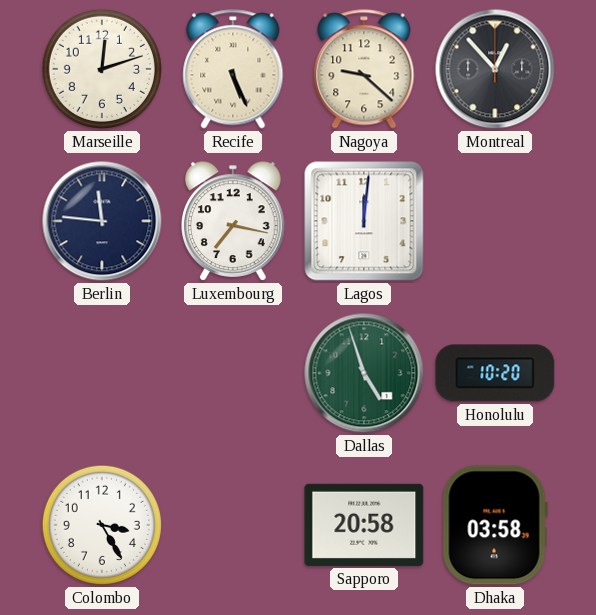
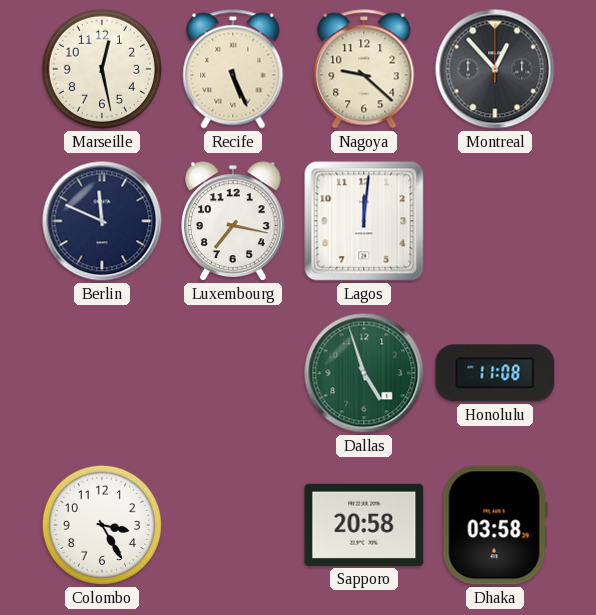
Marseille: 12:12 -> 12:28
Berlin: 11:46 -> 11:49
Honolulu: 10:20 -> 11:08
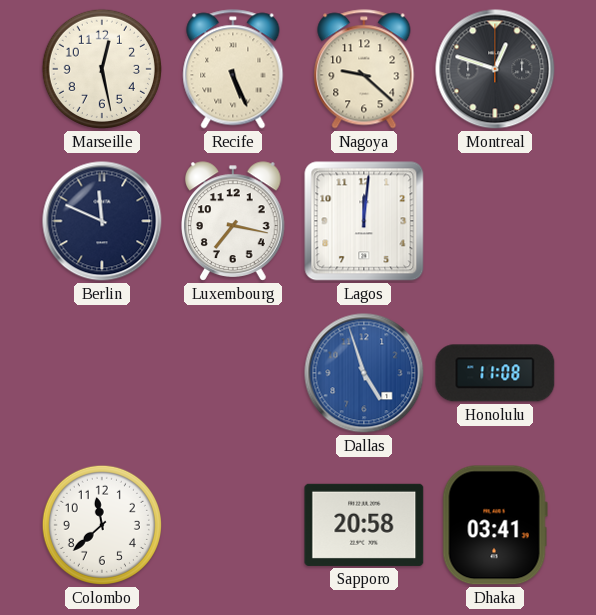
Montreal: 12:53 -> 12:48
Dallas dial: green -> blue
Colombo: 3:25 -> 11:38
Dhaka: 03:58 -> 03:41
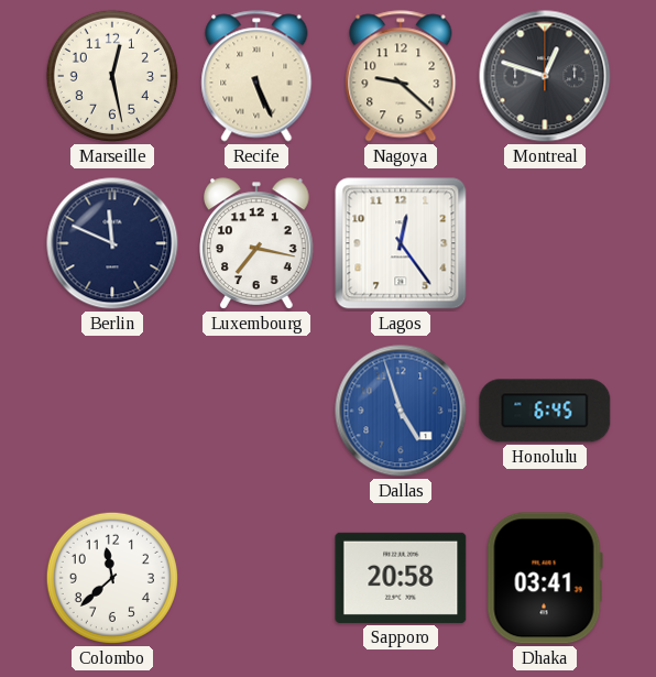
Lagos: 12:01 -> 12:24
Honolulu: 11:08 -> 6:45
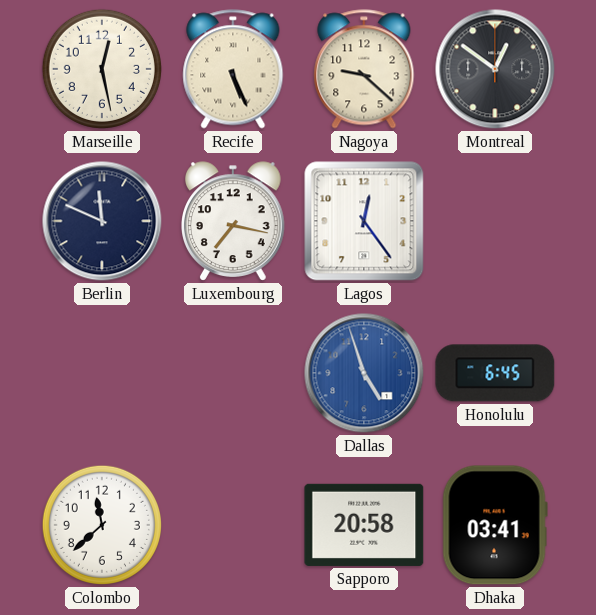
Montreal: 12:48 -> 12:51
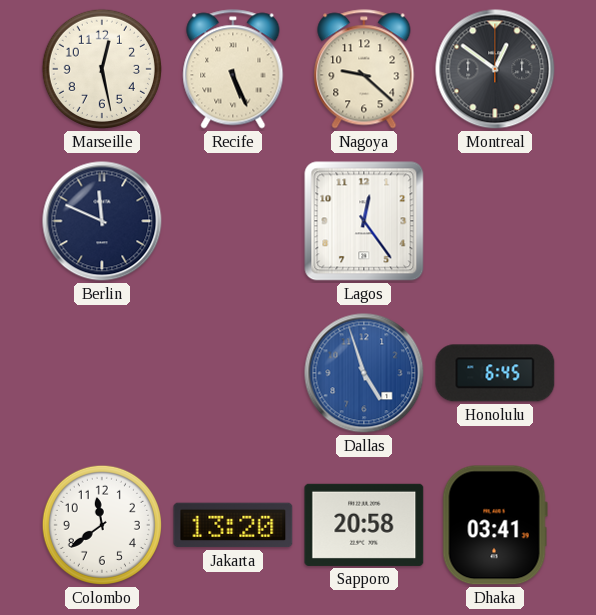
Luxembourg: 7:17 -> none
Colombo: 11:38 -> 11:39
Jakarta: none -> 13:20
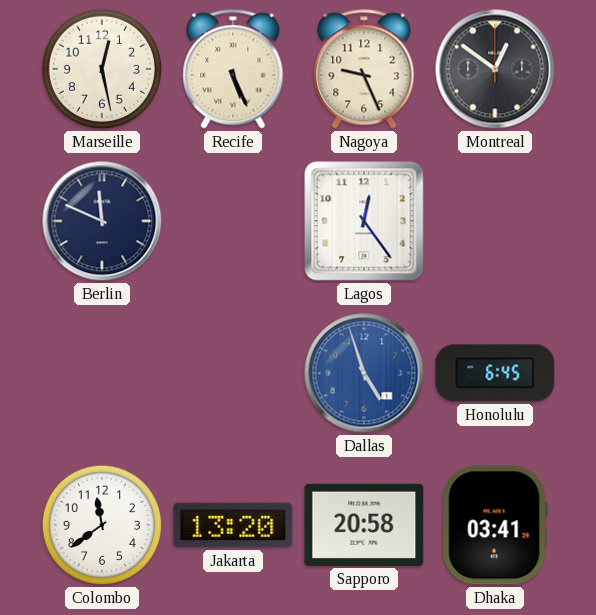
Nagoya: 9:22 -> 9:26
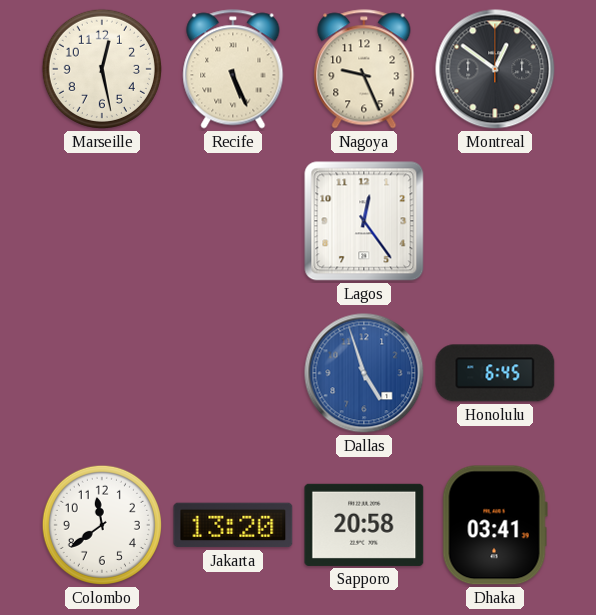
Berlin: 11:49 -> none
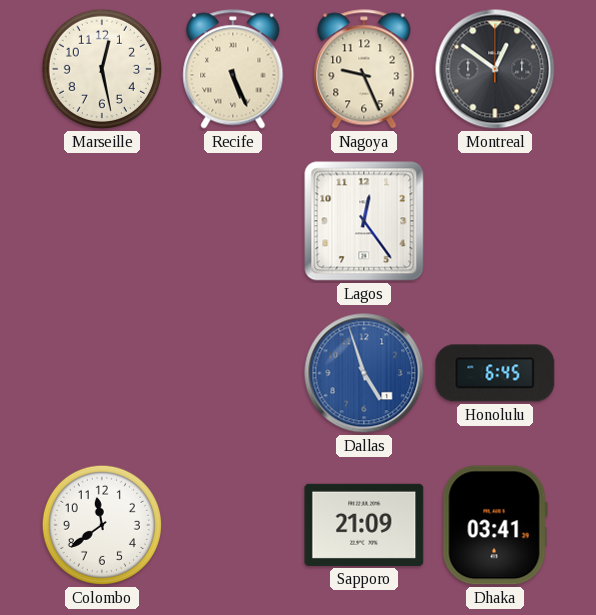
Jakarta: 13:20 -> none
Sapporo: 20:58 -> 21:09
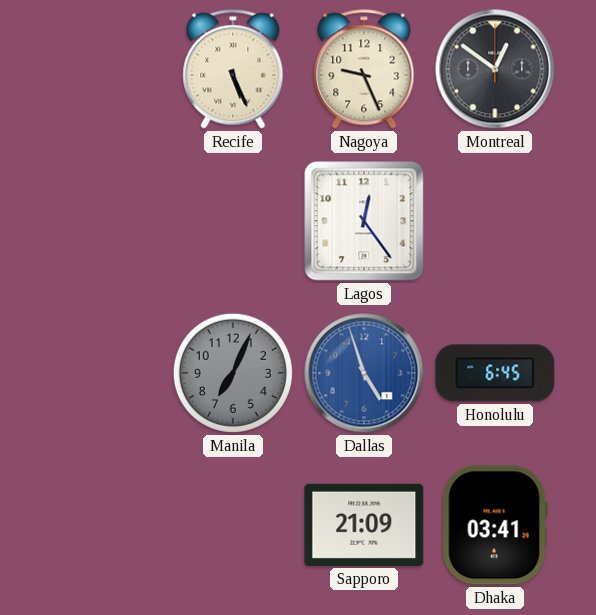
Marseille: 12:28 -> none
Manila: none -> 7:04
Colombo: 11:39 -> none
